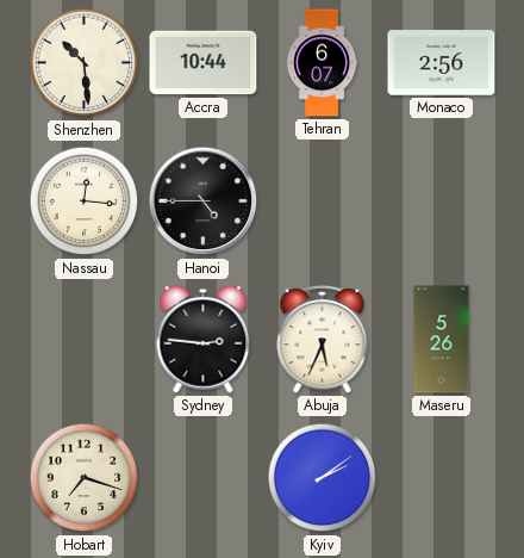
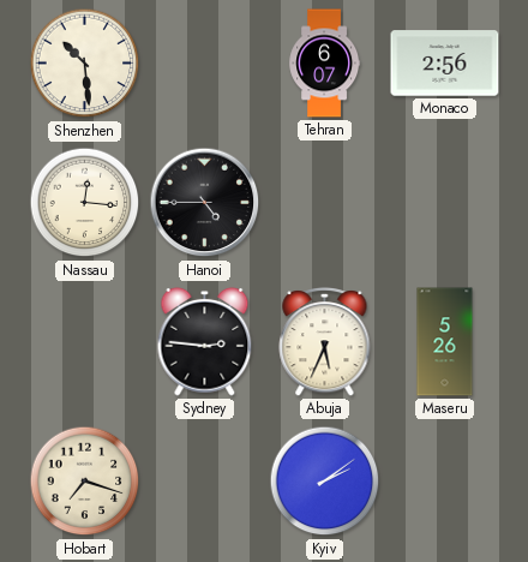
Accra: 10:44 -> none
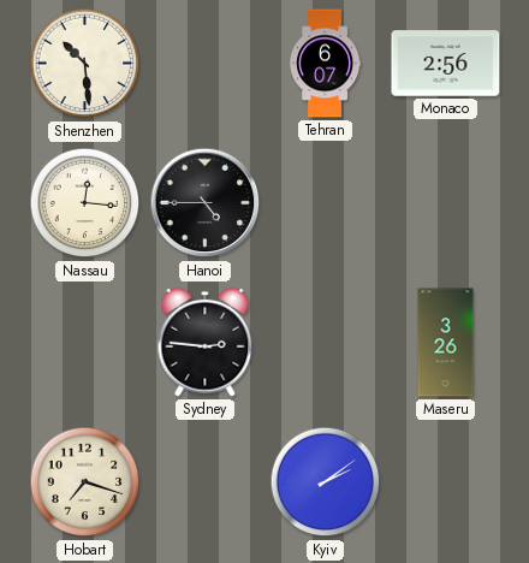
Abuja: 5:34 -> none
Maseru: 5:26 -> 3:26
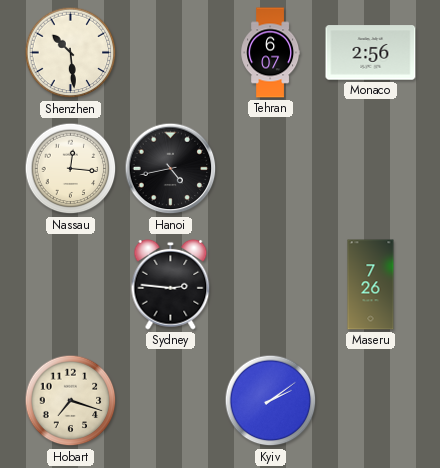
Hanoi: 4:45 -> 4:43
Maseru: 3:26 -> 7:26
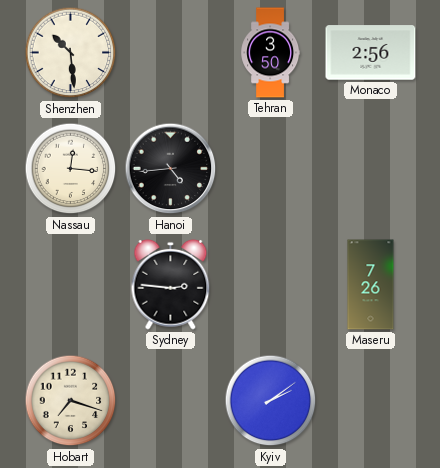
Tehran: 6:07 -> 3:50
Hanoi: 4:43 -> 4:44
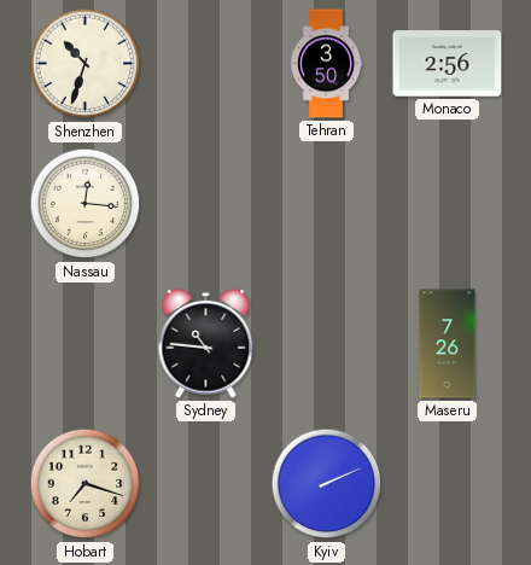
Shenzhen: 10:29 -> 10:33
Hanoi: 4:44 -> none
Sydney: 2:46 -> 10:46
Kyiv: 2:09 -> 2:11
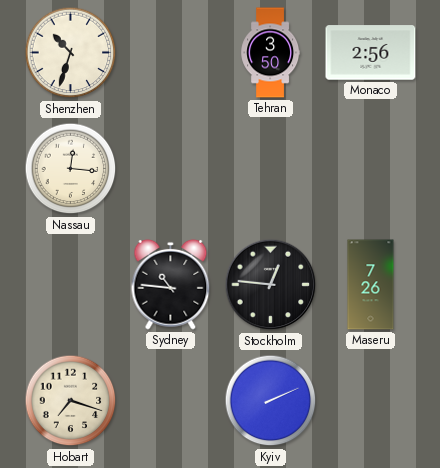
Stockholm: none -> 12:46
